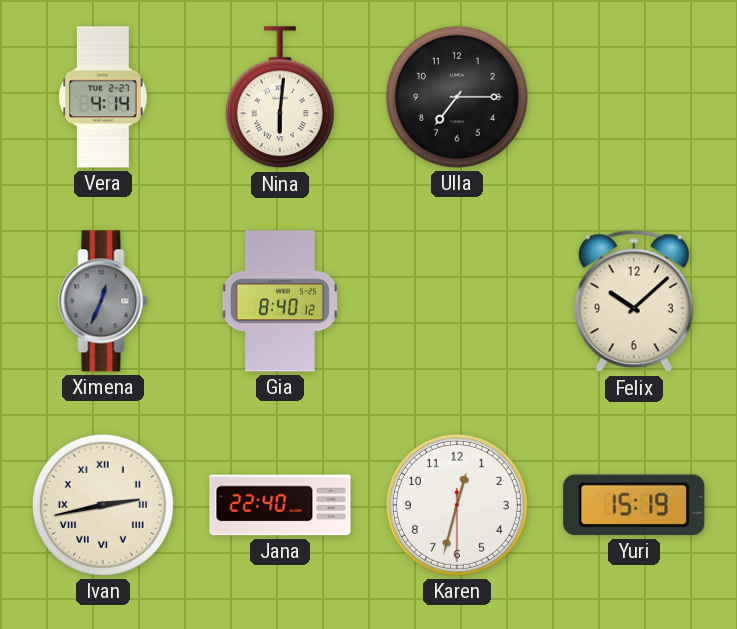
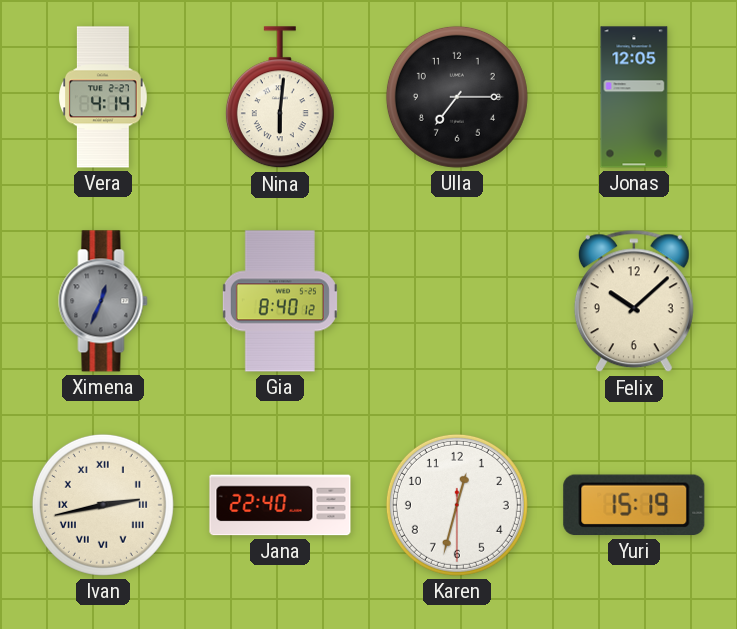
Jonas: none -> 12:05
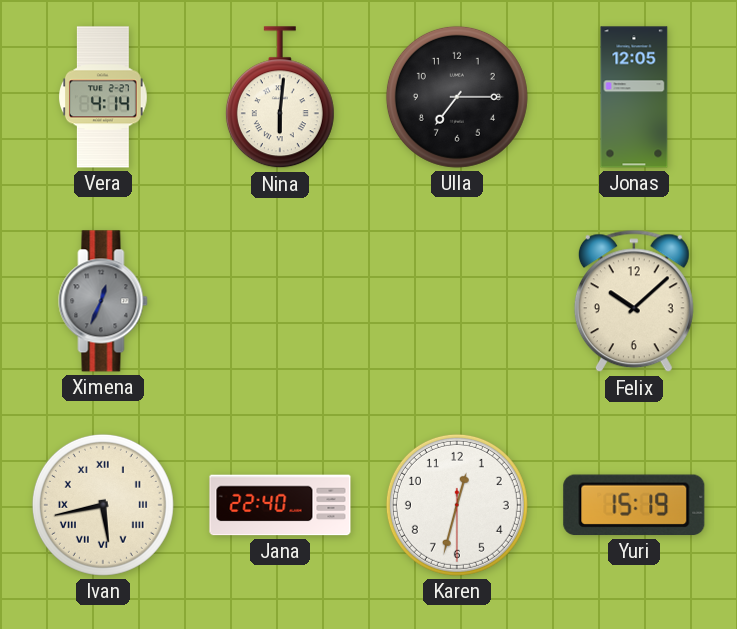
Gia: 8:40 -> none
Ivan: 2:43 -> 5:43
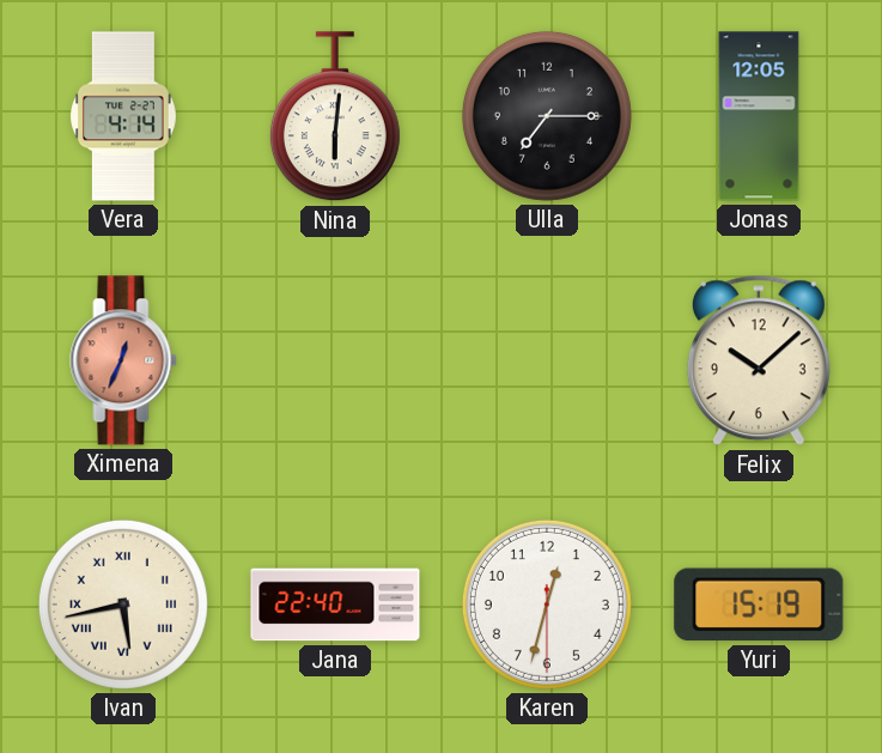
Ximena dial: grey -> salmon
